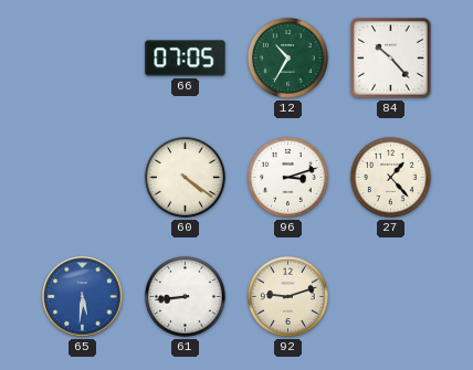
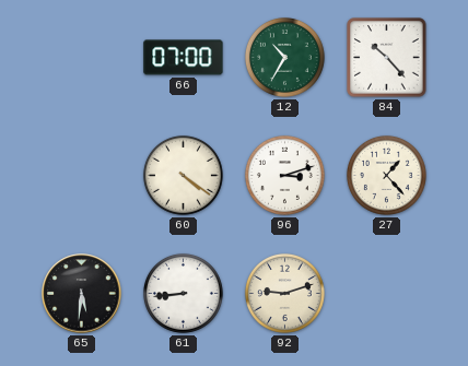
66: 07:05 -> 07:00
65 dial: blue -> black
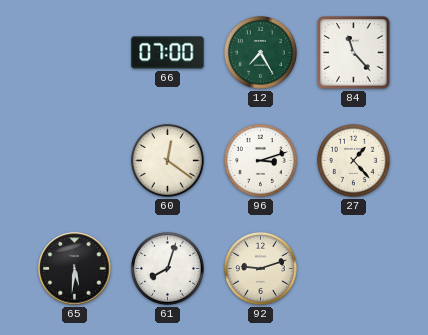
12: 10:35 -> 7:25
84: 10:23 -> 11:23
60: 4:21 -> 12:21
61: 8:44 -> 8:03
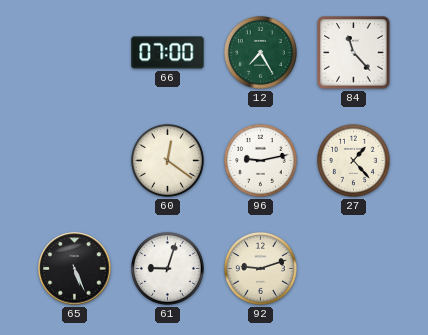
96: 3:12 -> 9:13
65: 5:31 -> 5:26
61: 8:03 -> 9:03
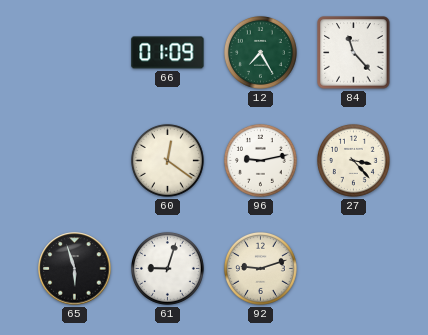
66: 07:00 -> 01:09
27: 1:23 -> 3:23
65: 5:26 -> 5:57
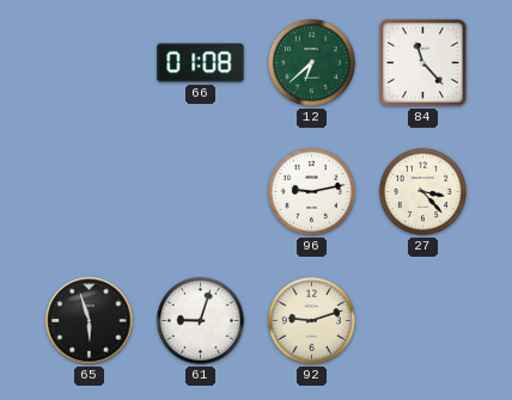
66: 01:09 -> 01:08
12: 7:25 -> 6:38
60: 12:21 -> none
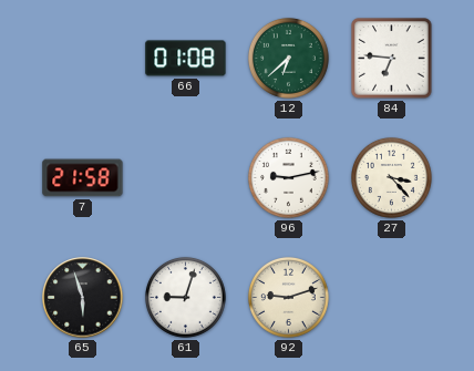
84: 11:23 -> 6:46
7: none -> 21:58
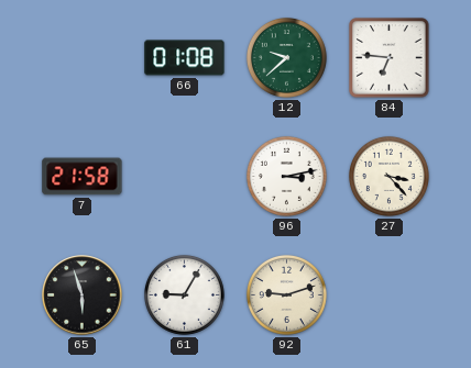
12: 6:38 -> 9:38
96: 9:13 -> 3:13
61: 9:03 -> 9:05
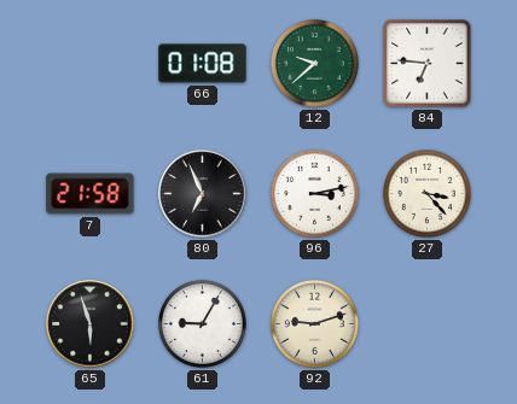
80: none -> 6:56
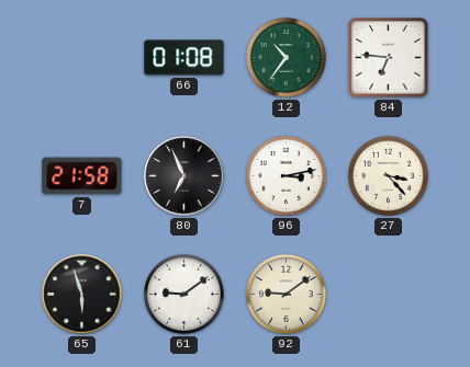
12: 9:38 -> 10:36
61: 9:05 -> 9:09
92: 9:12 -> 9:09
